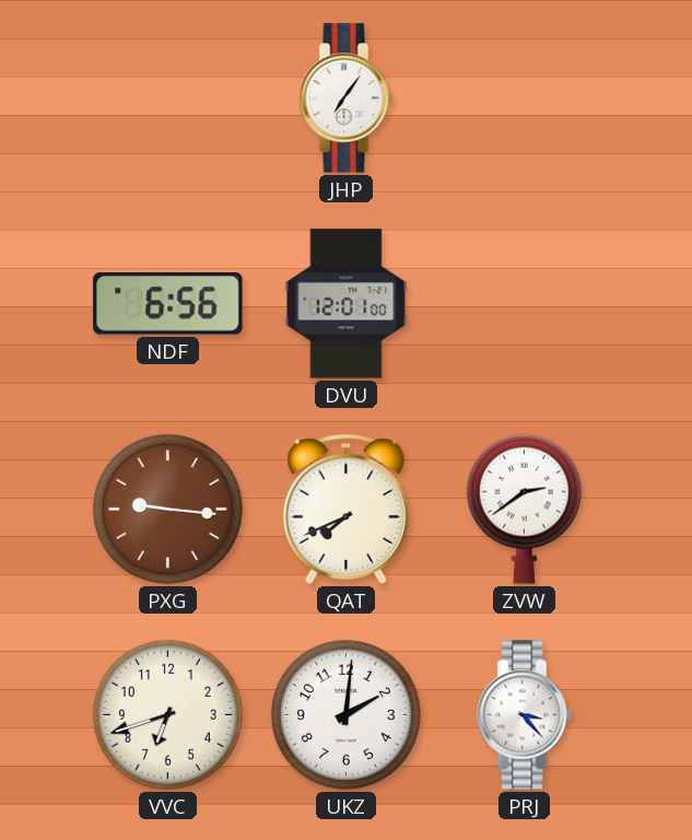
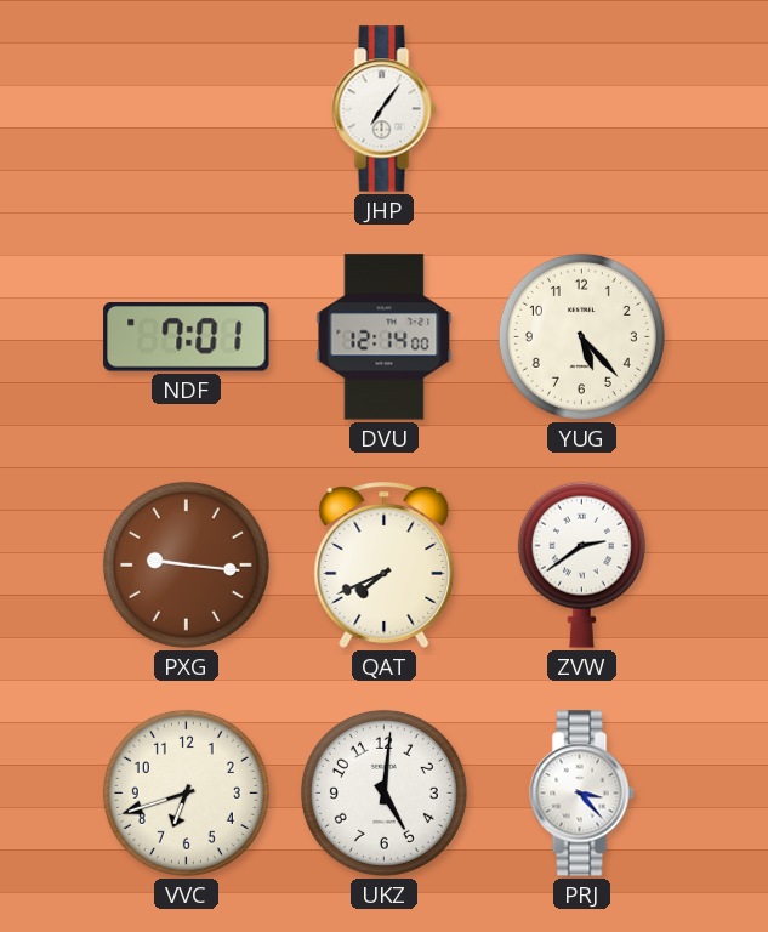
NDF: 6:56 -> 7:01
DVU: 12:01 -> 12:14
YUG: none -> 5:23
UKZ: 2:01 -> 5:01
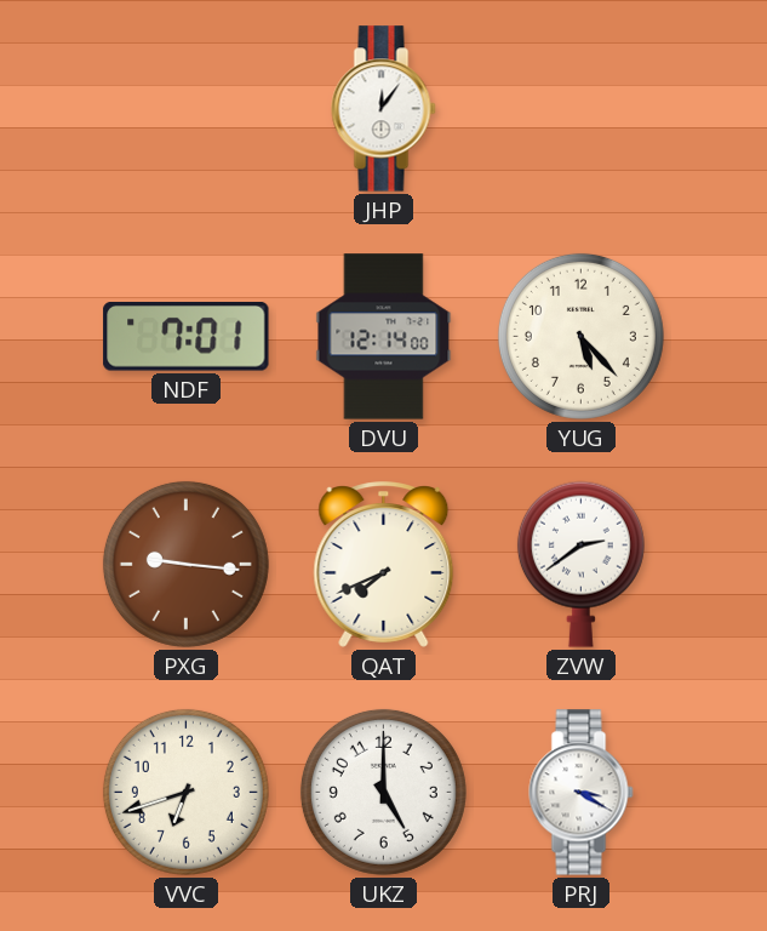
JHP: 7:06 -> 12:06
UKZ: 5:01 -> 5:00
PRJ: 3:23 -> 3:20
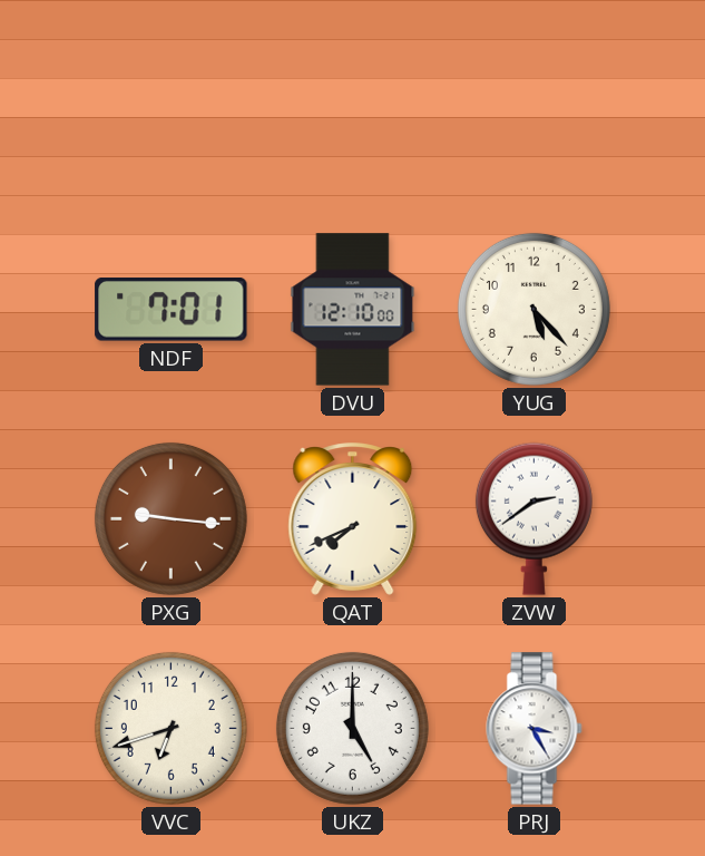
JHP: 12:06 -> none
DVU: 12:14 -> 12:10
PRJ: 3:20 -> 3:25
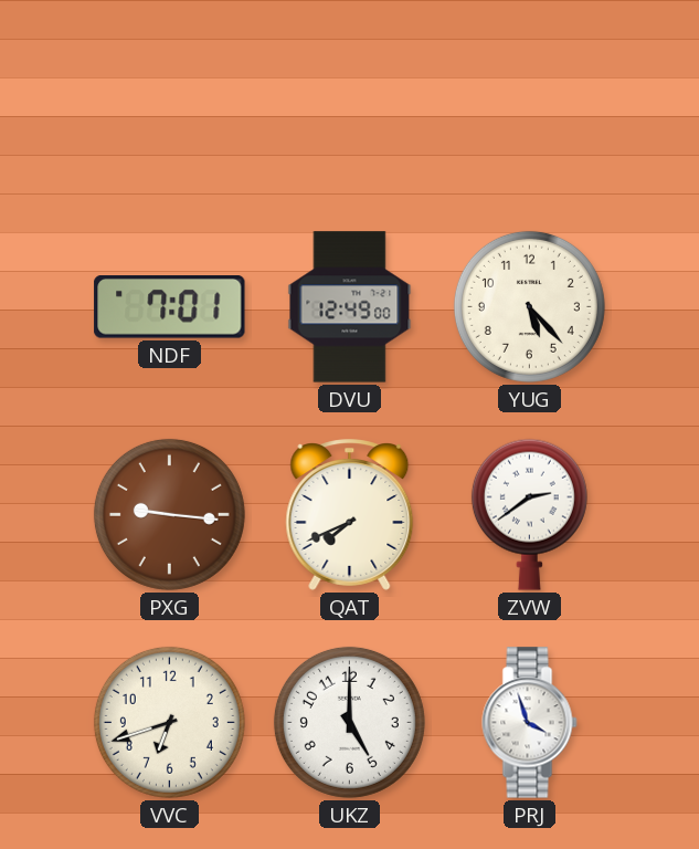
DVU: 12:10 -> 12:49
PRJ: 3:25 -> 3:57
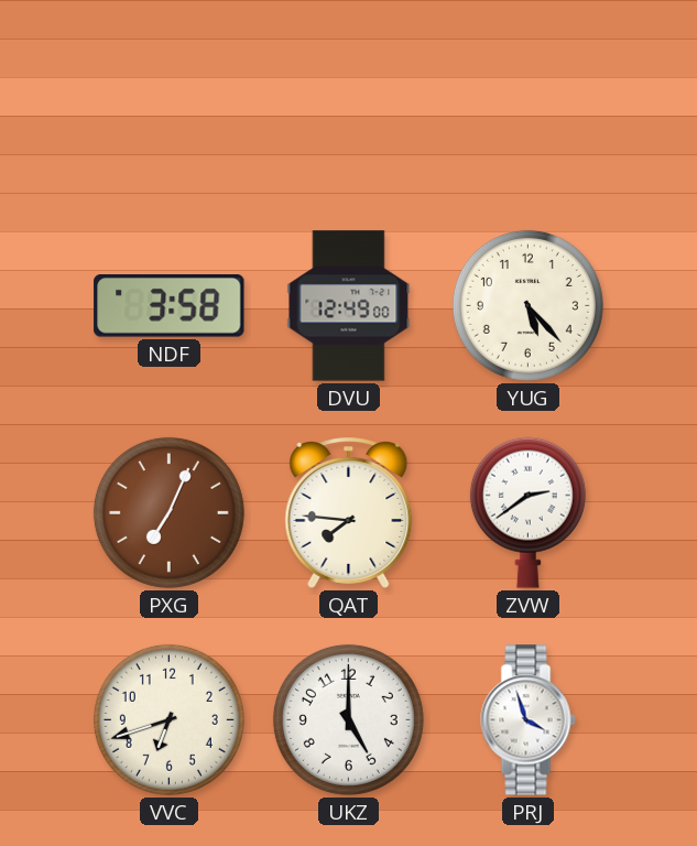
NDF: 7:01 -> 3:58
PXG: 9:16 -> 7:04
QAT: 7:41 -> 7:46
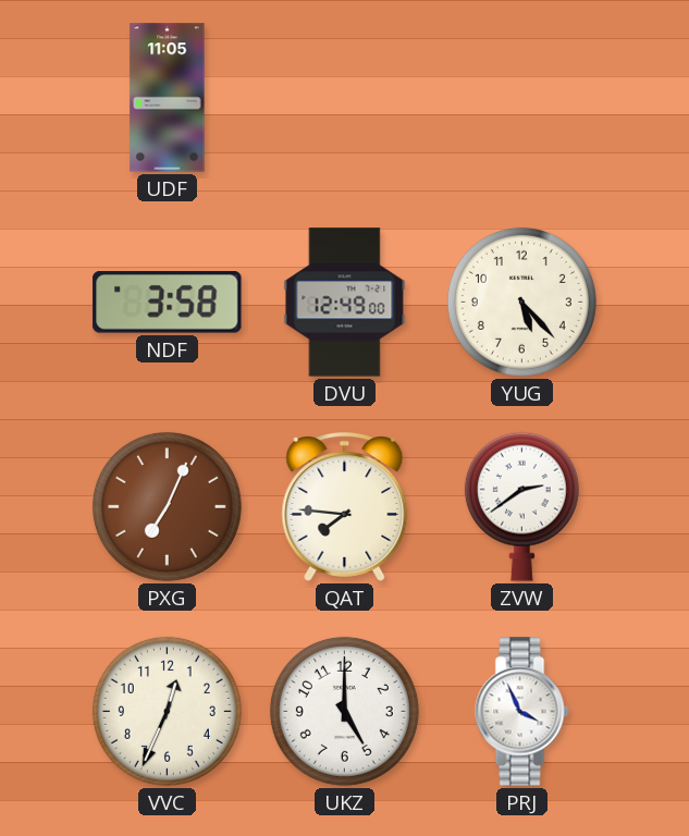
UDF: none -> 11:05
VVC: 6:42 -> 12:34
PRJ: 3:57 -> 3:56
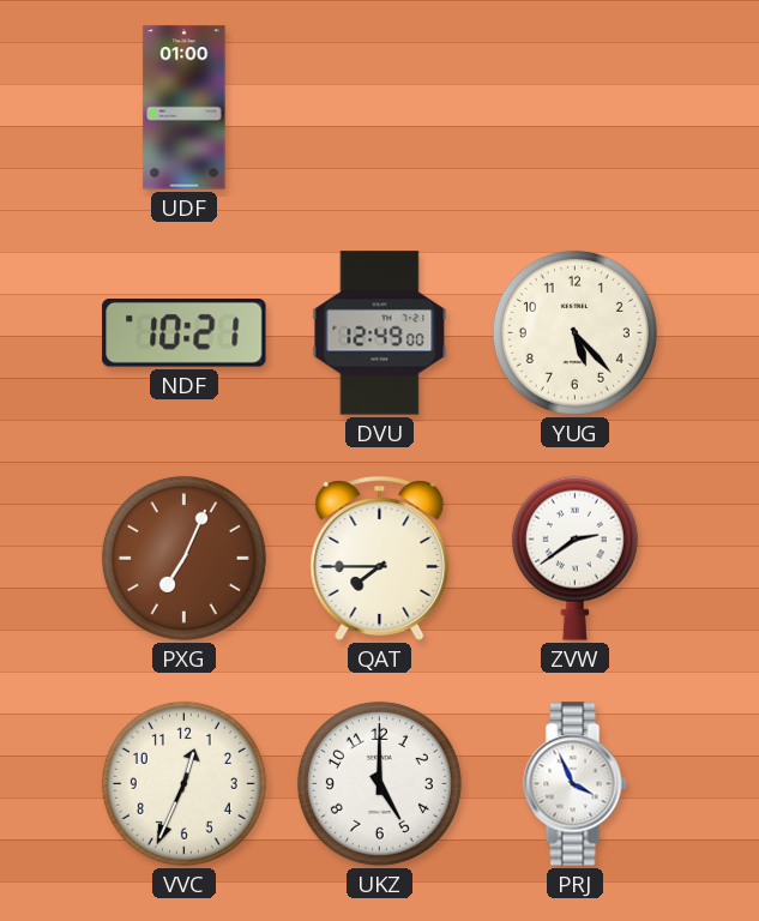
UDF: 11:05 -> 01:00
NDF: 3:58 -> 10:21
QAT: 7:46 -> 7:45
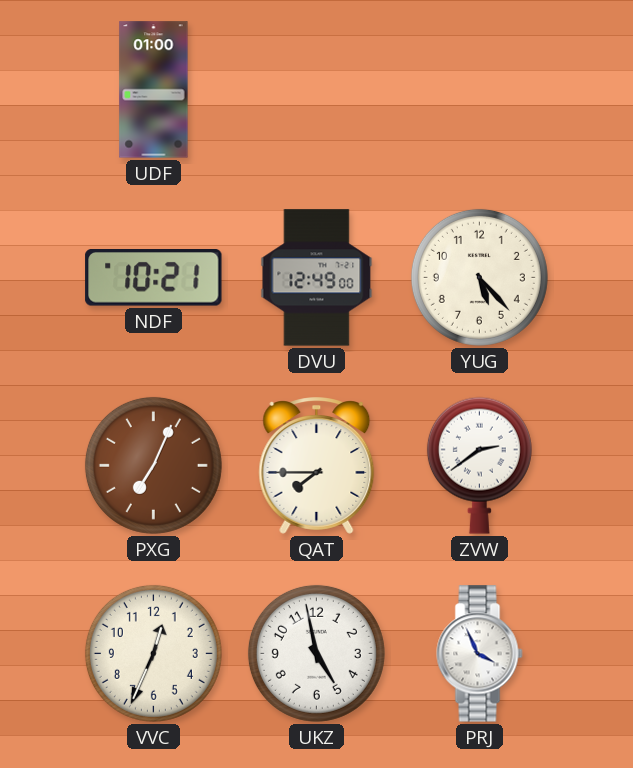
UKZ: 5:00 -> 4:58
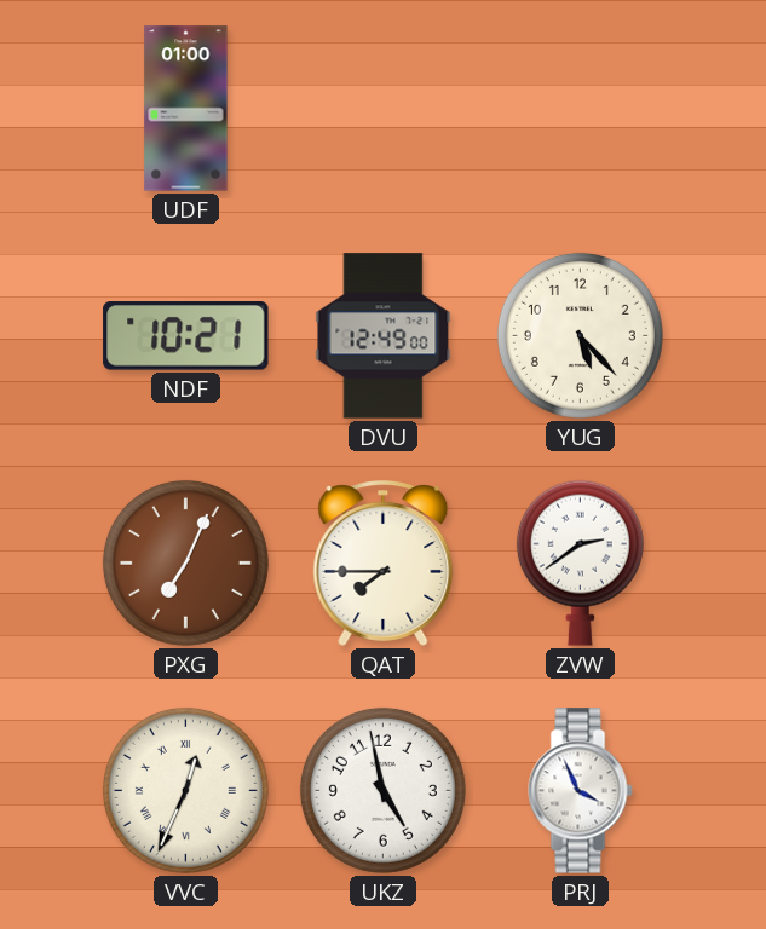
VVC numerals: Arabic -> Roman
